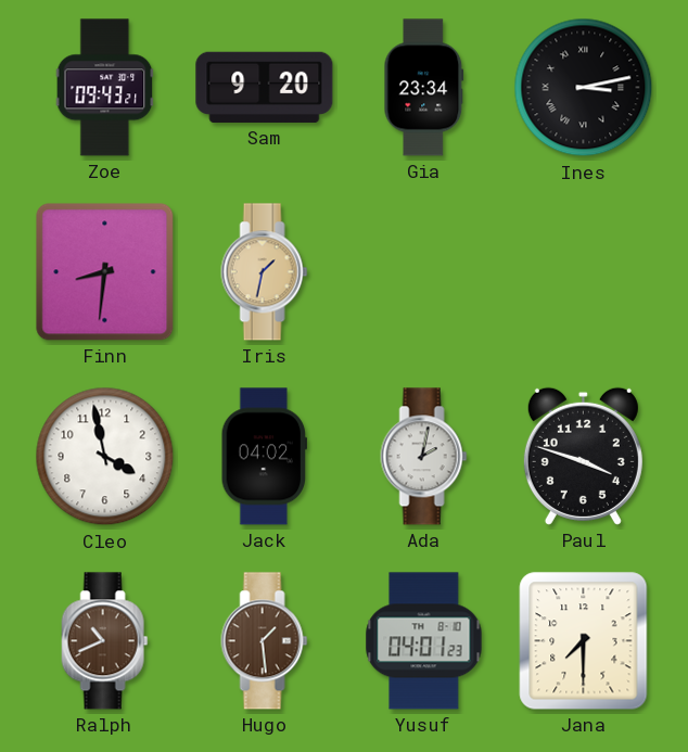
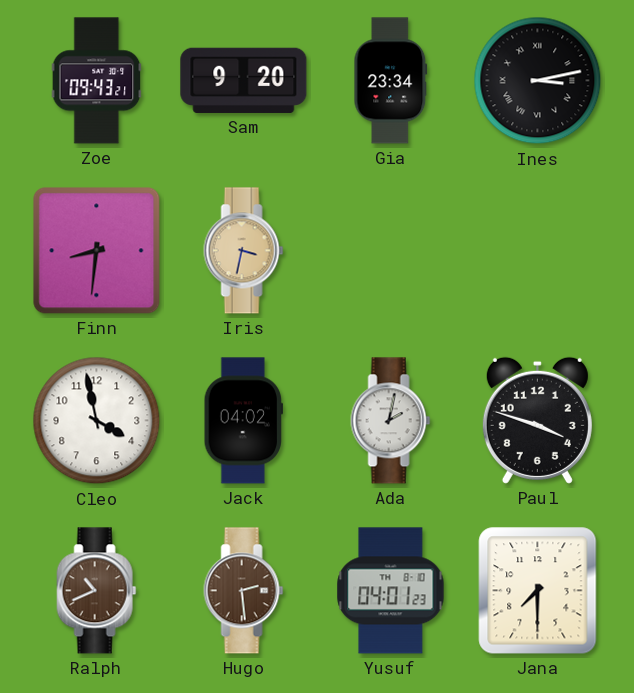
Iris: 1:32 -> 3:32
Hugo: 1:29 -> 2:29
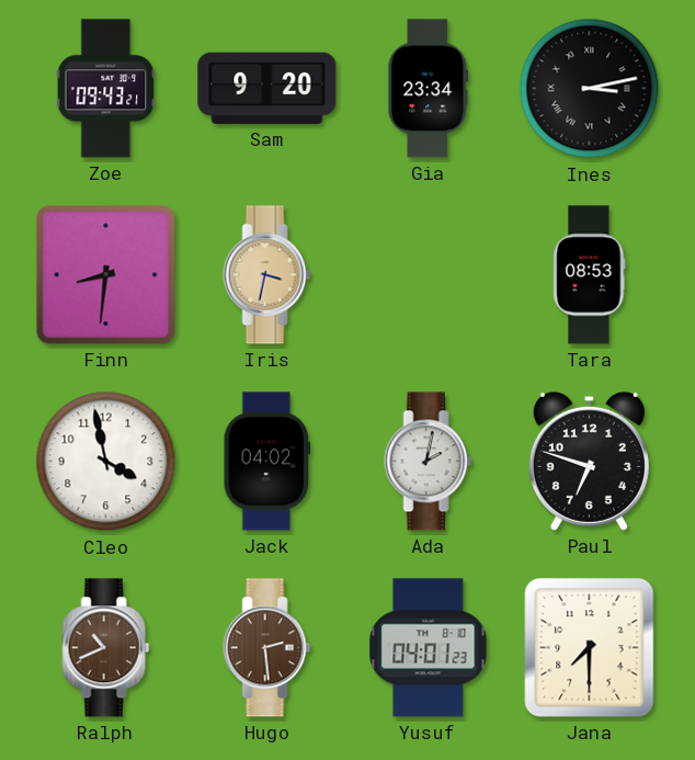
Tara: none -> 08:53
Paul: 3:48 -> 6:48
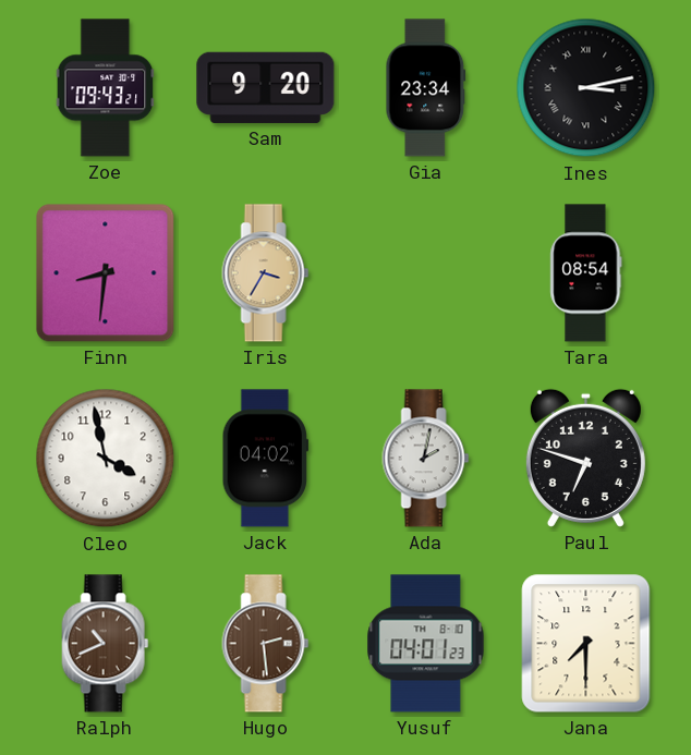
Iris: 3:32 -> 3:35
Tara: 08:53 -> 08:54
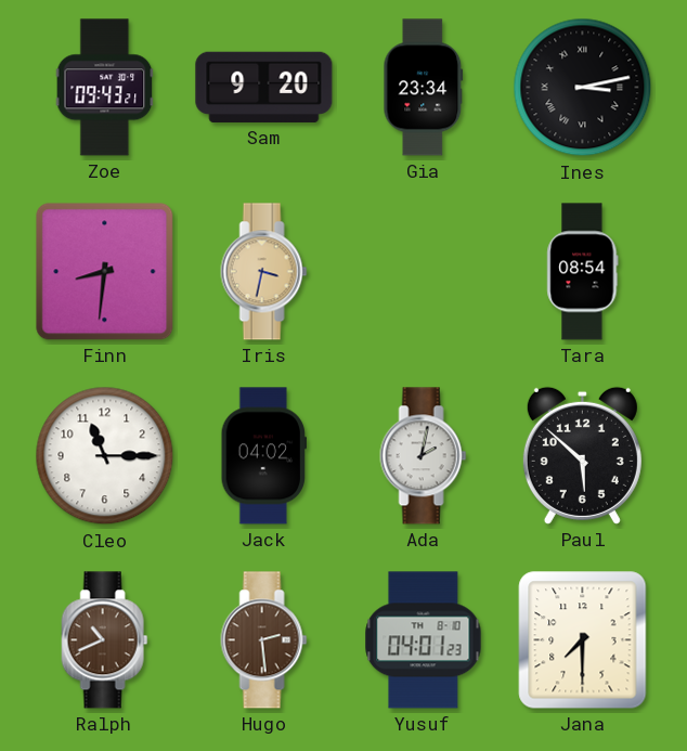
Iris: 3:35 -> 3:32
Cleo: 3:58 -> 11:15
Paul: 6:48 -> 5:52
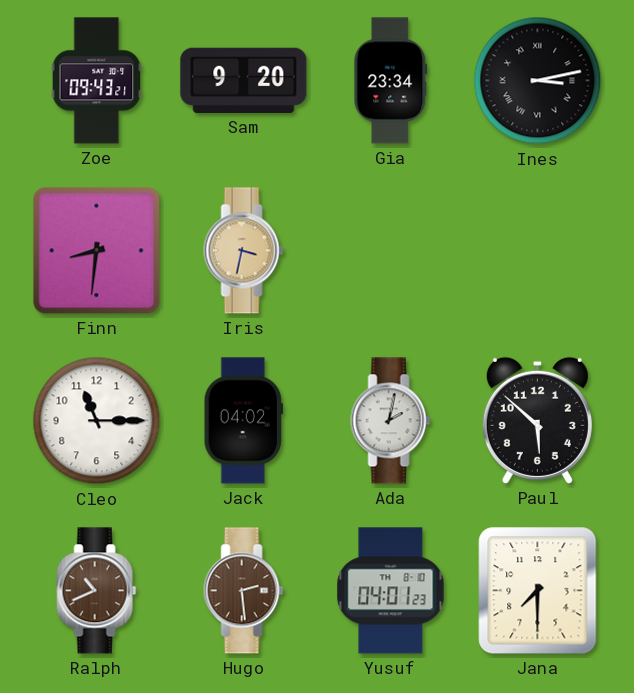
Tara: 08:54 -> none
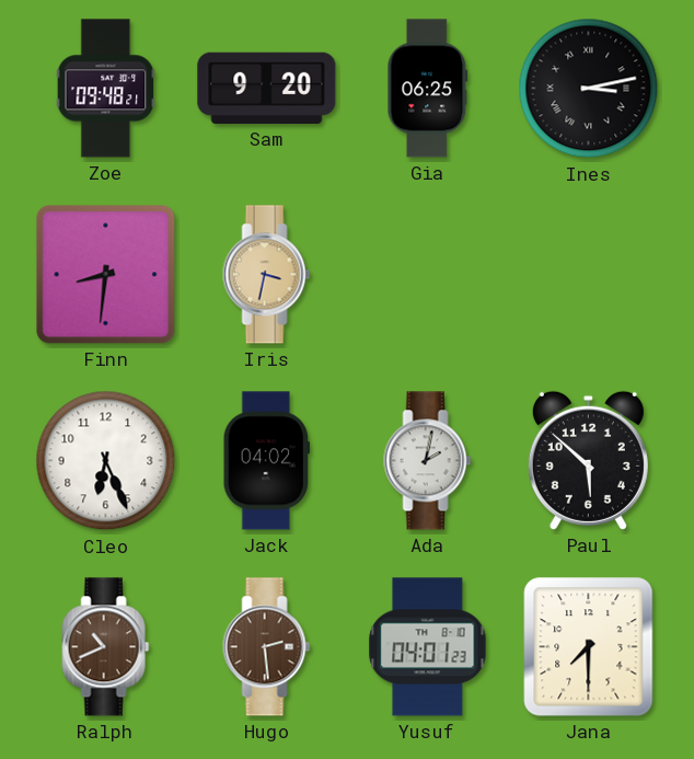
Zoe: 09:43 -> 09:48
Gia: 23:34 -> 06:25
Cleo: 11:15 -> 6:26
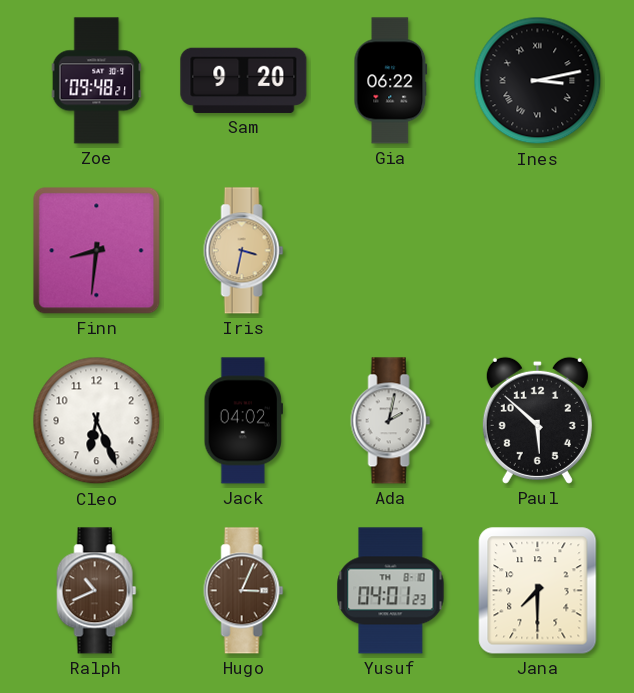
Gia: 06:25 -> 06:22
Hugo: 2:29 -> 3:04
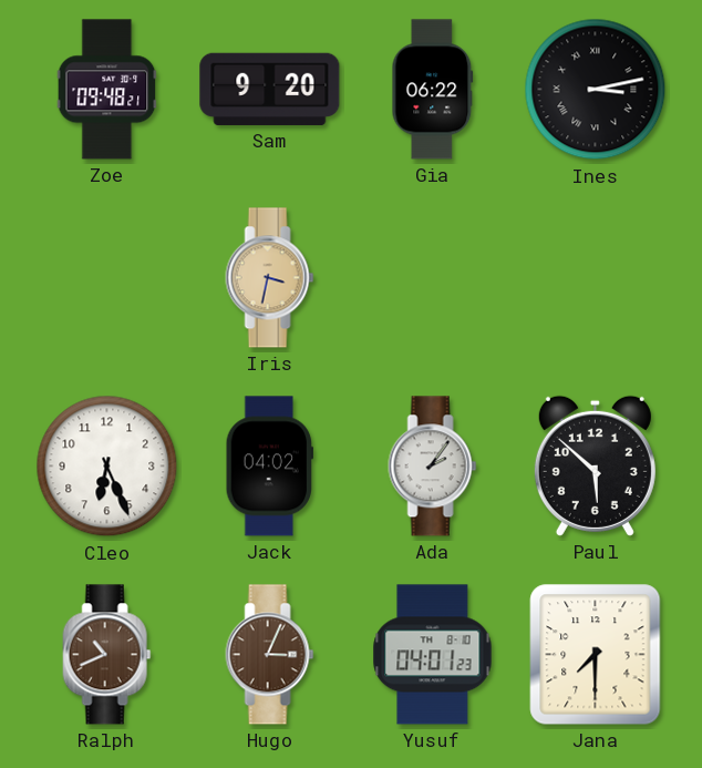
Finn: 8:31 -> none
Ada: 2:02 -> 2:06
